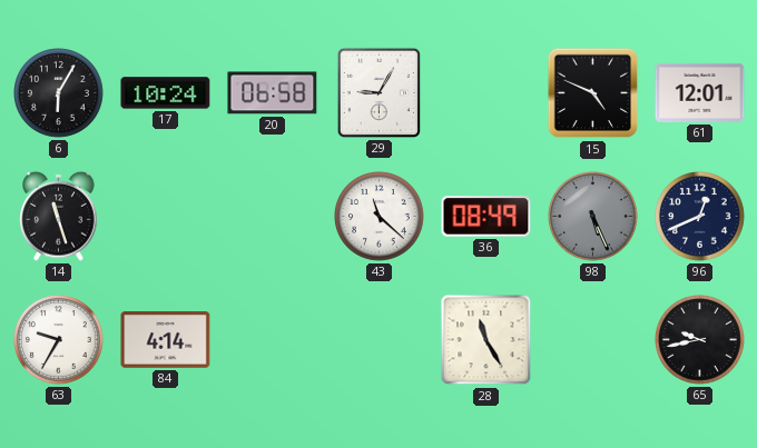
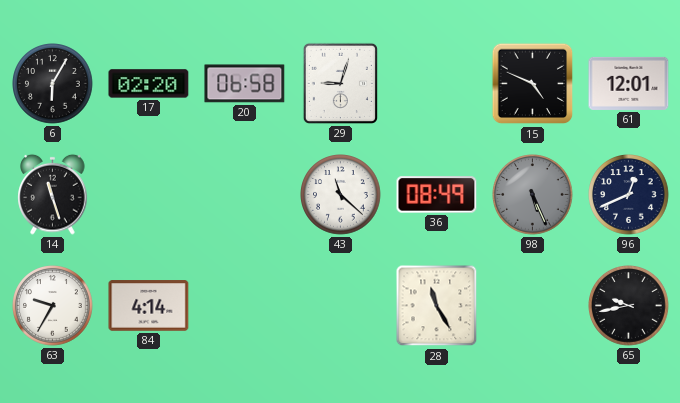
17: 10:24 -> 02:20
29: 9:05 -> 9:03
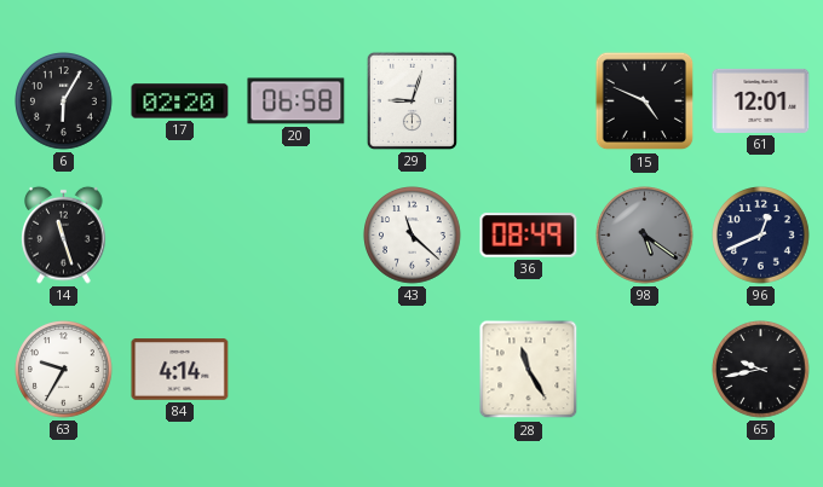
98: 5:26 -> 5:21
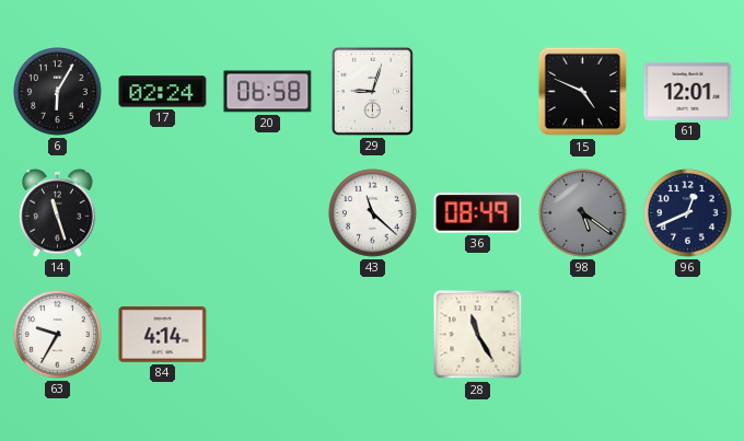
17: 02:20 -> 02:24
65: 9:43 -> none
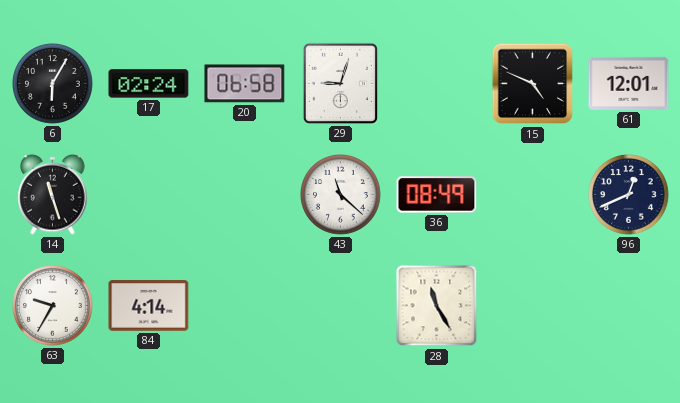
98: 5:21 -> none
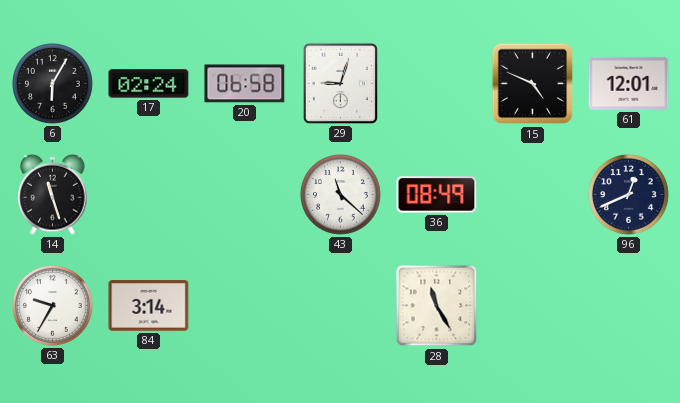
84: 4:14 -> 3:14
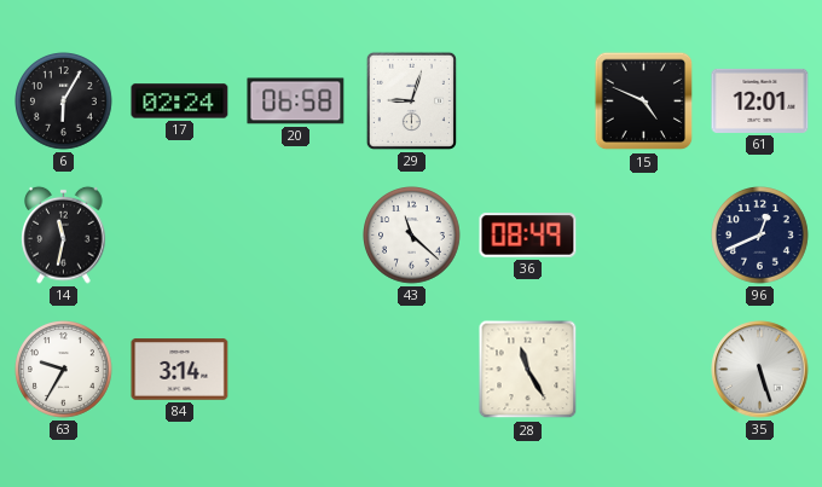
14: 11:27 -> 11:32
35: none -> 5:27
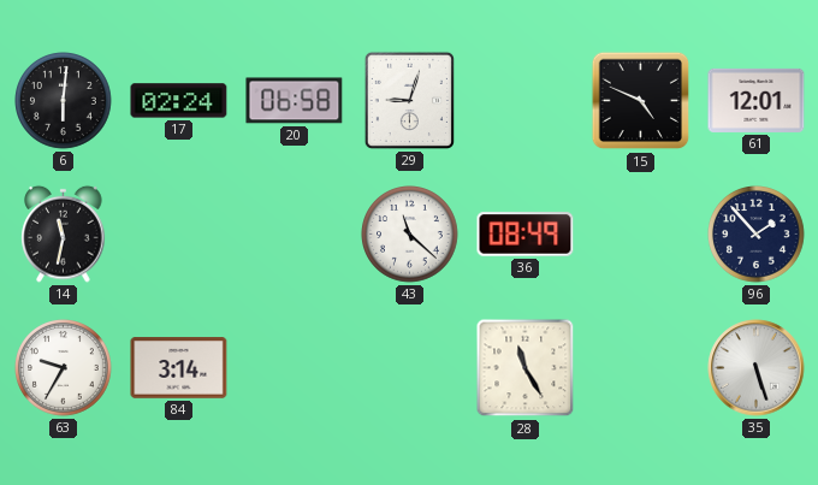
6: 6:05 -> 6:01
96: 12:41 -> 1:53
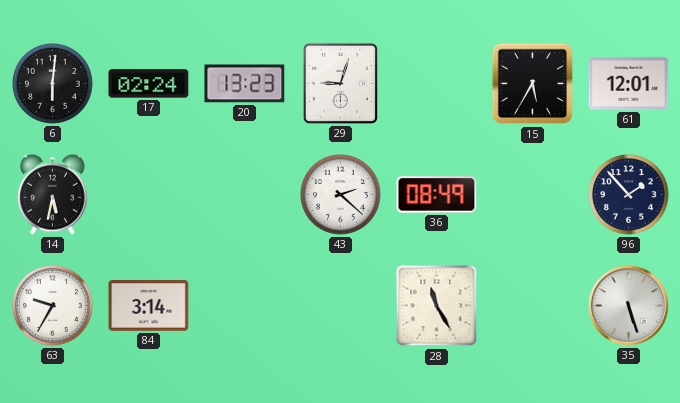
20: 06:58 -> 13:23
15: 4:49 -> 5:35
14: 11:32 -> 5:32
43: 11:22 -> 2:22
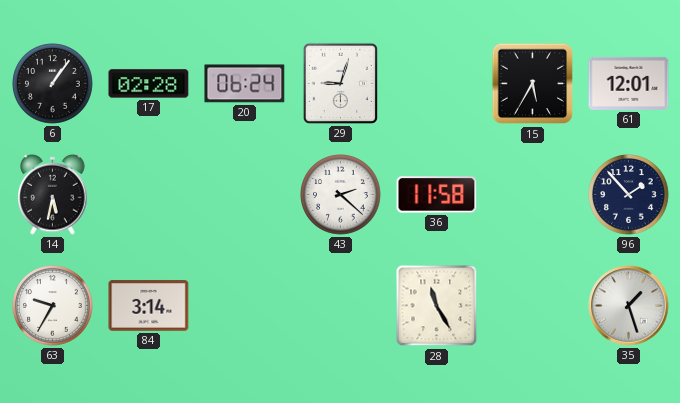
6: 6:01 -> 1:06
17: 02:24 -> 02:28
20: 13:23 -> 06:24
36: 08:49 -> 11:58
35: 5:27 -> 1:27
